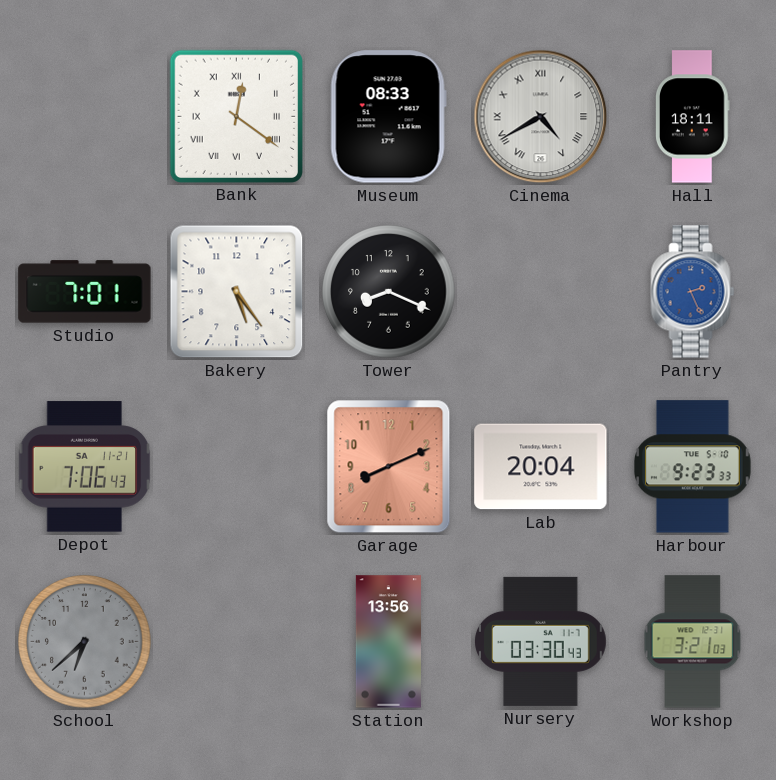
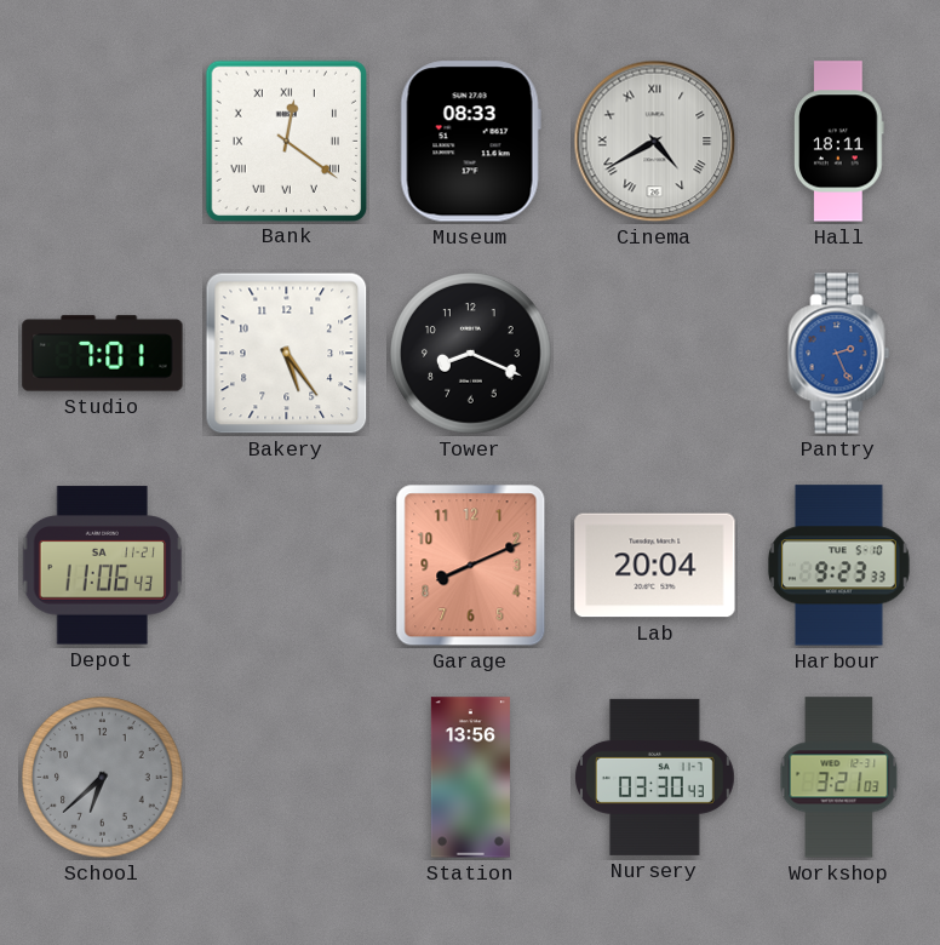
Depot: 7:06 -> 11:06
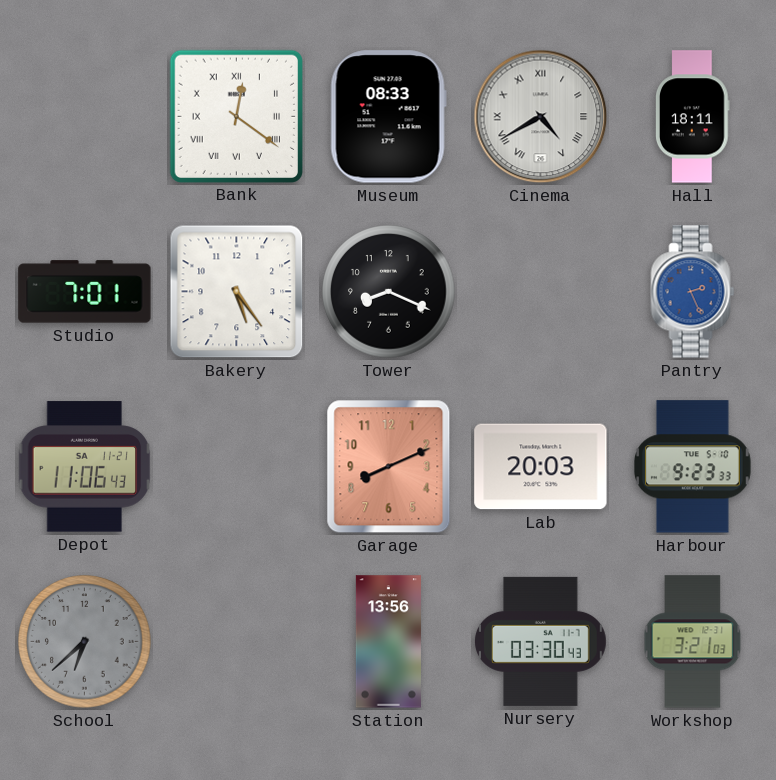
Lab: 20:04 -> 20:03
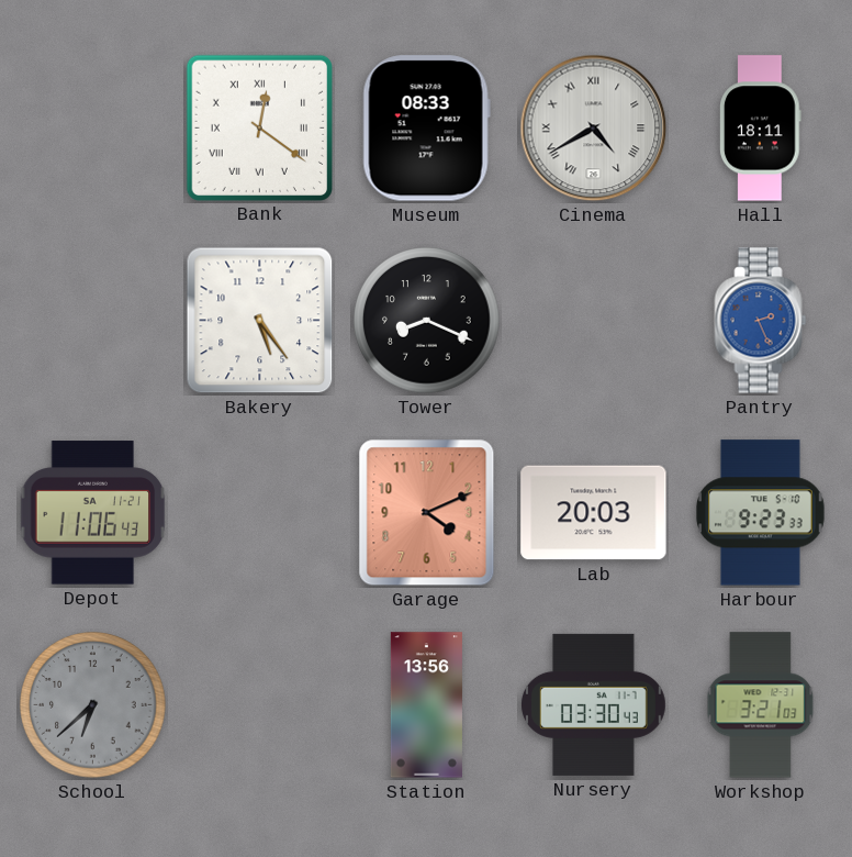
Studio: 7:01 -> none
Garage: 8:11 -> 4:11
